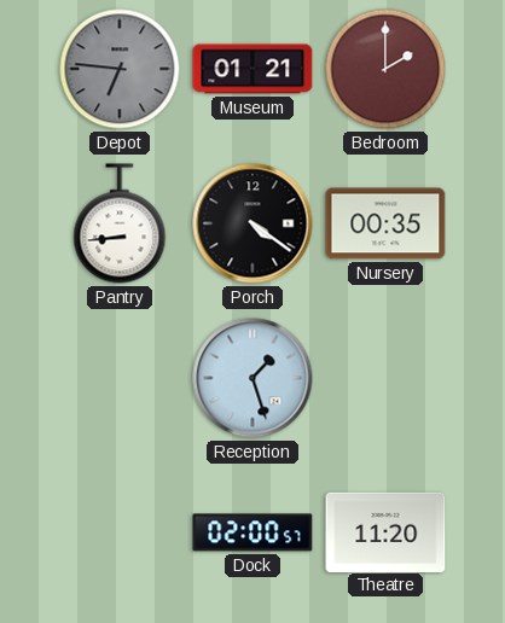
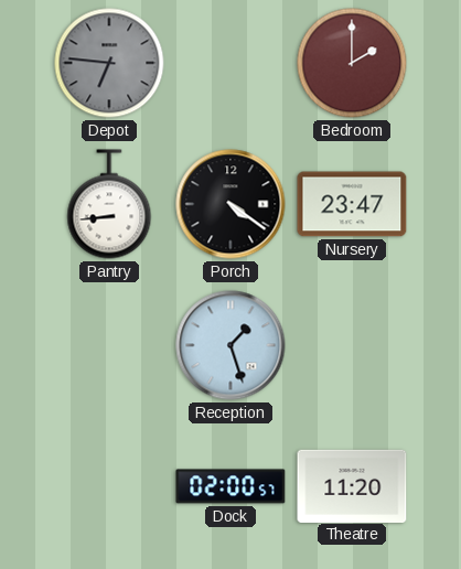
Museum: 01:21 -> none
Nursery: 00:35 -> 23:47
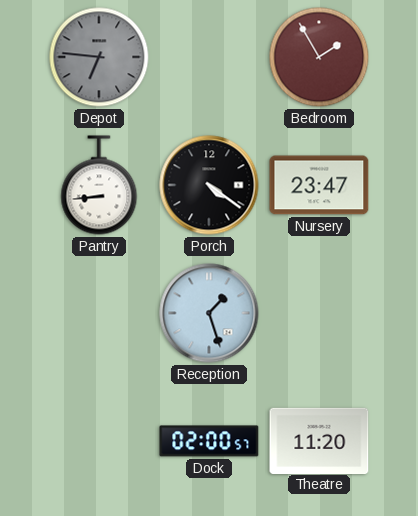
Bedroom: 2:00 -> 1:55
